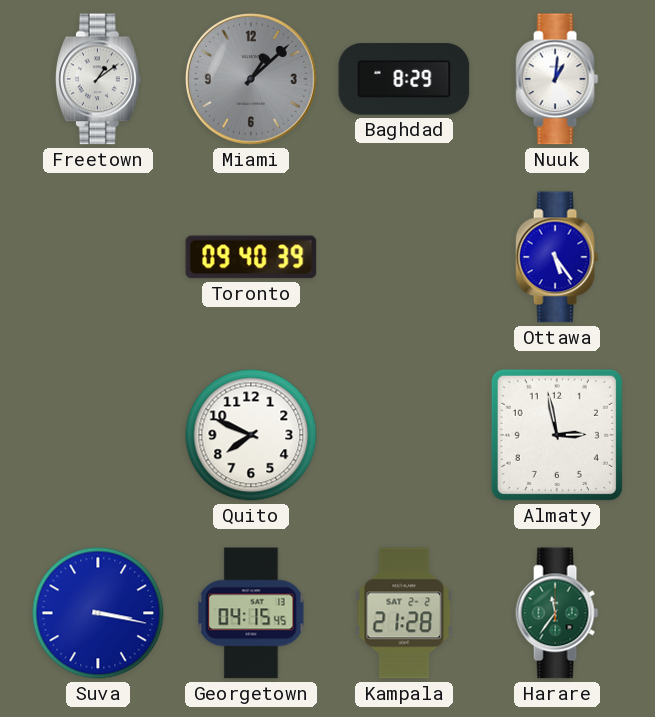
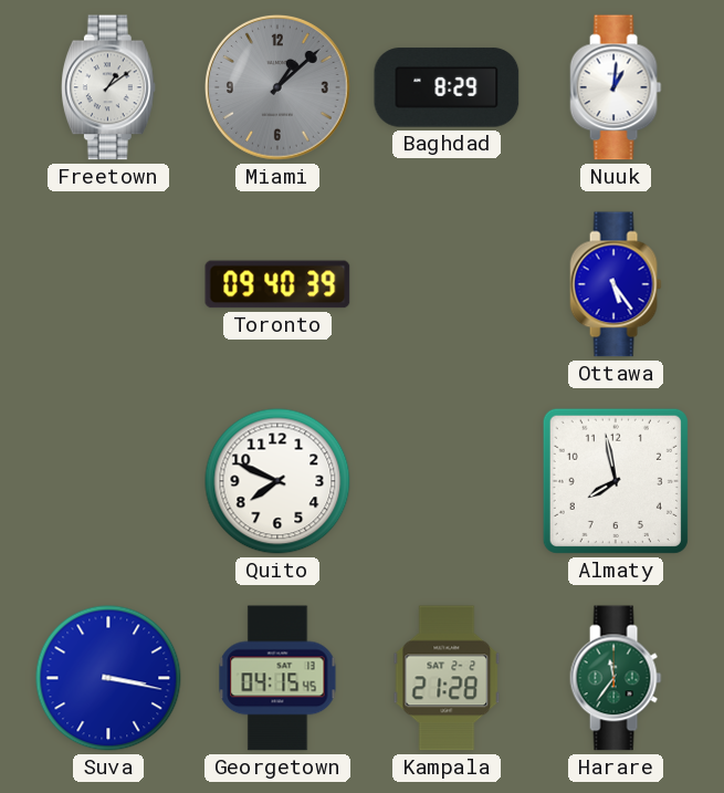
Almaty: 2:58 -> 7:58
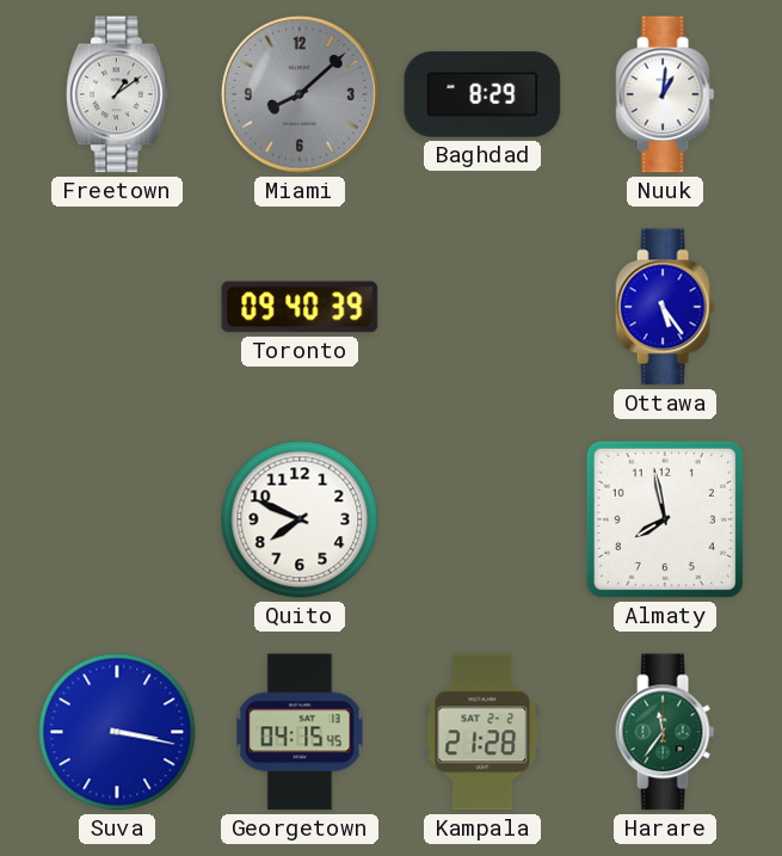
Miami: 1:08 -> 8:08
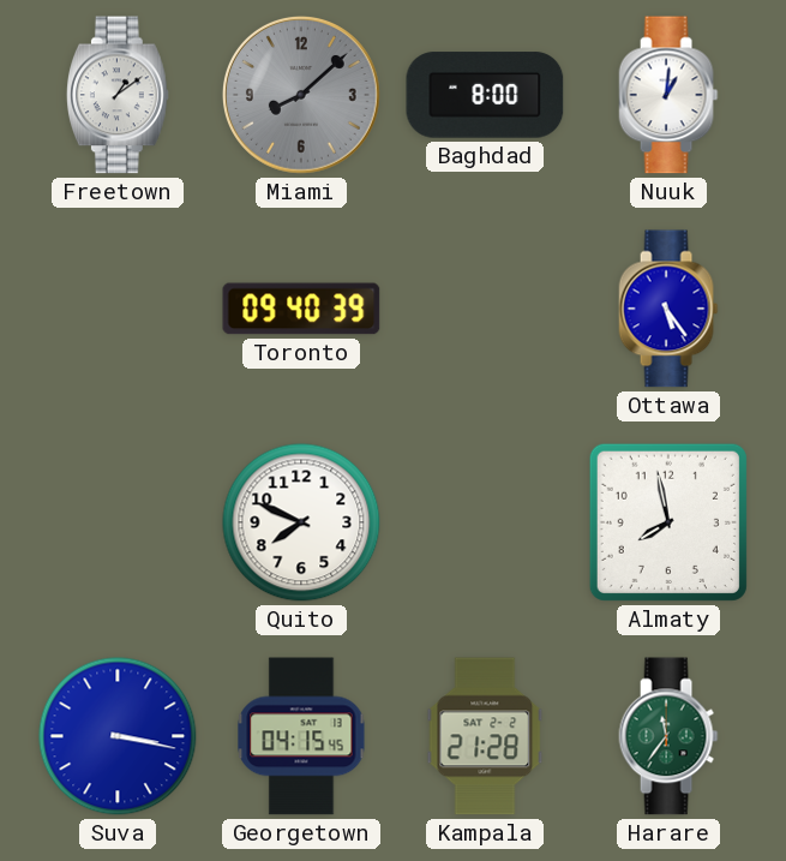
Baghdad: 8:29 -> 8:00
